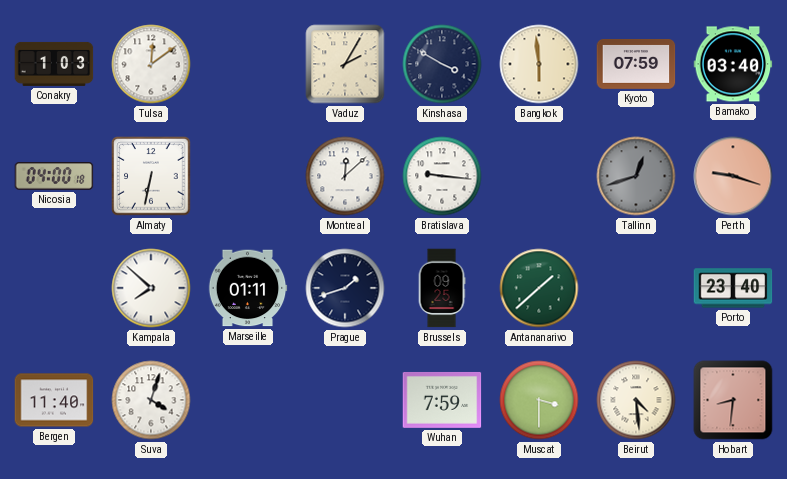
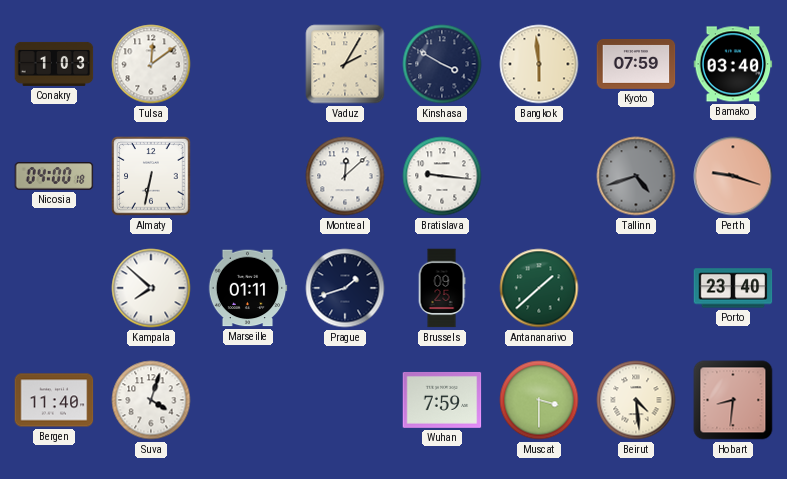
Tallinn: 12:42 -> 4:42
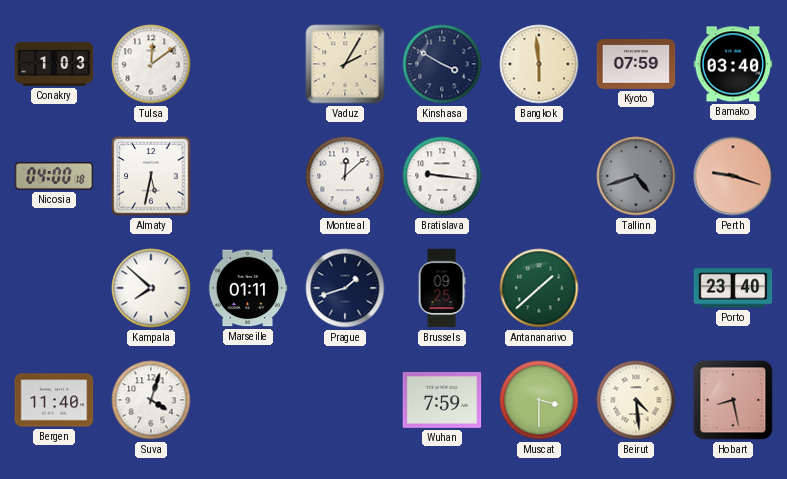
Almaty: 6:32 -> 5:32
Hobart: 8:31 -> 8:28
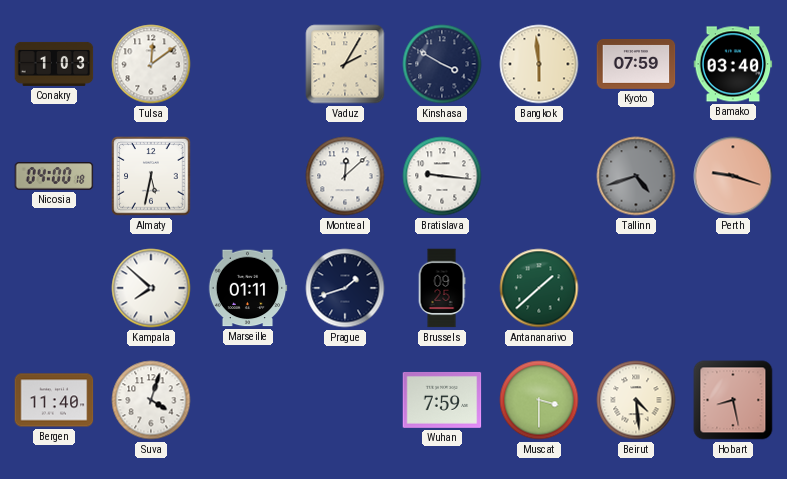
Porto: 23:40 -> none
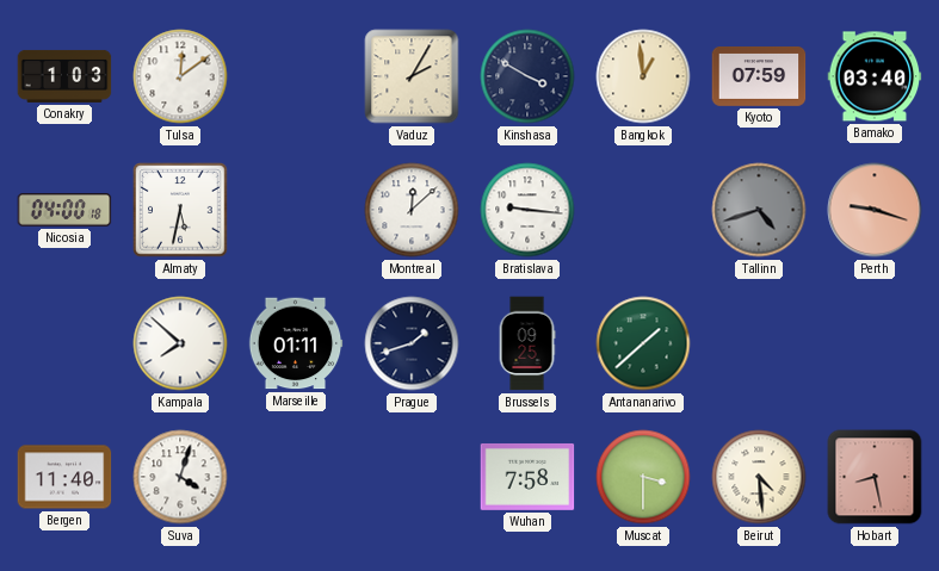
Bangkok: 5:59 -> 12:59
Wuhan: 7:59 -> 7:58
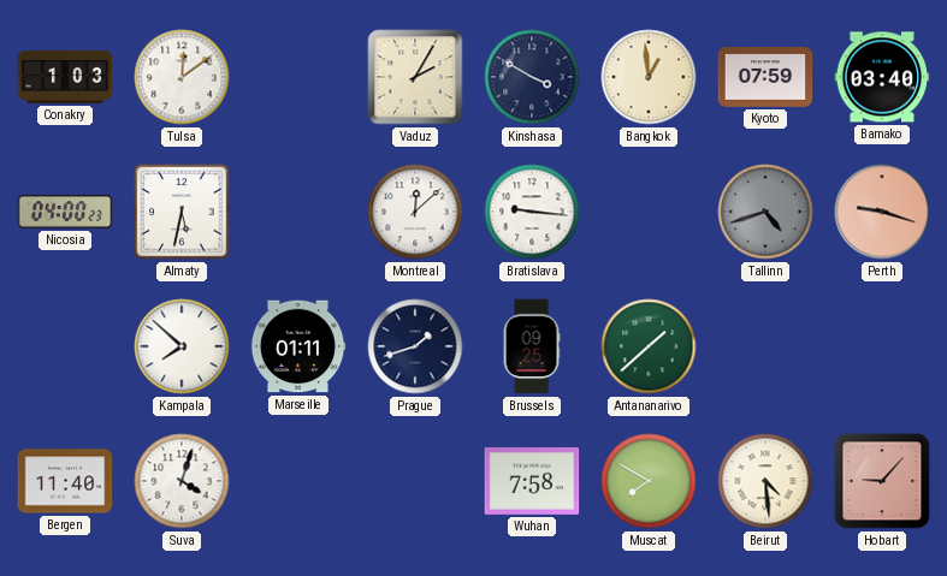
Nicosia: 04:00:18 -> 04:00:23
Muscat: 3:30 -> 7:50
Hobart: 8:28 -> 9:07
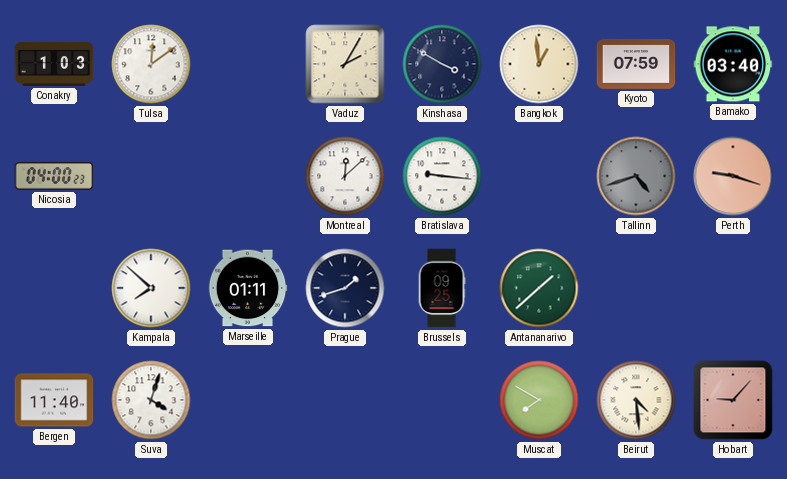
Almaty: 5:32 -> none
Wuhan: 7:58 -> none
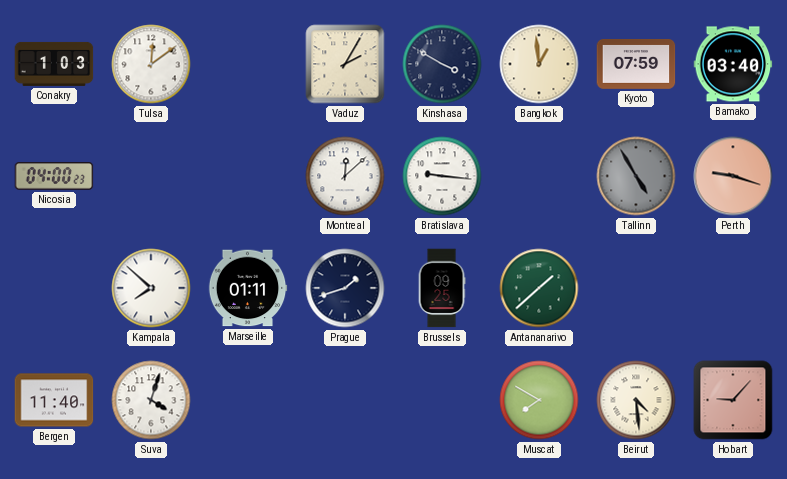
Tallinn: 4:42 -> 4:55
